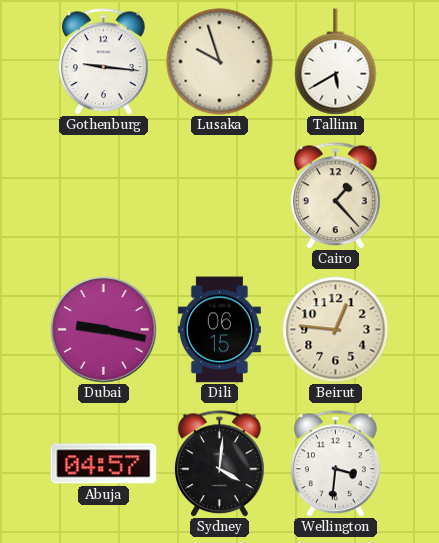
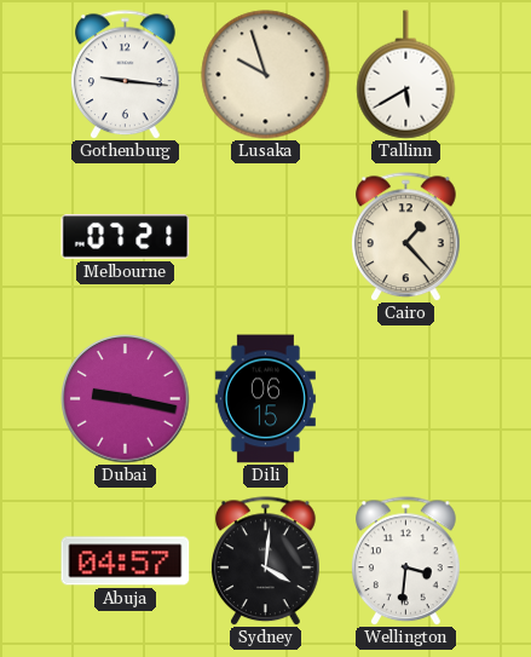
Melbourne: none -> 07:21
Beirut: 12:46 -> none
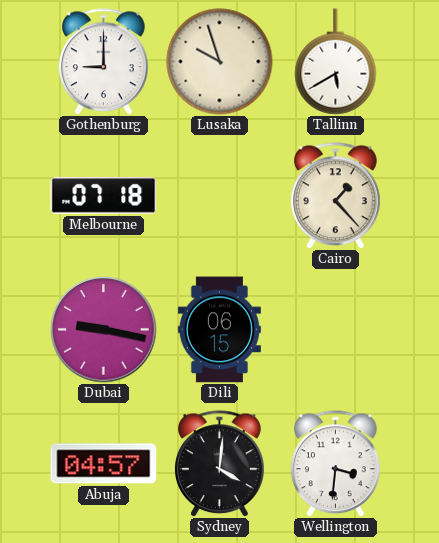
Gothenburg: 9:16 -> 9:00
Melbourne: 07:21 -> 07:18
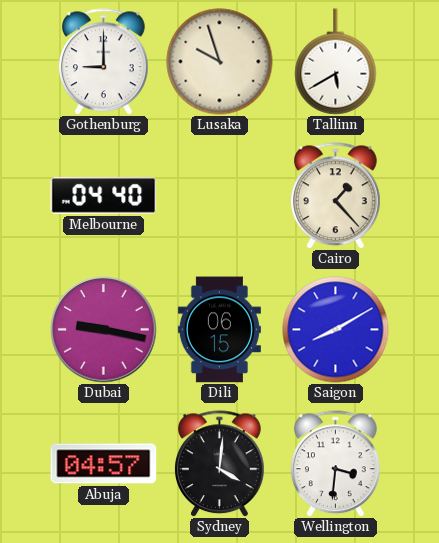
Melbourne: 07:18 -> 04:40
Saigon: none -> 8:10
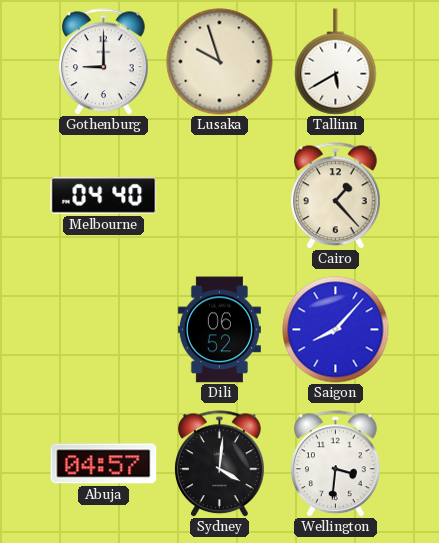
Dubai: 9:17 -> none
Dili: 06:15 -> 06:52
Saigon: 8:10 -> 8:07
